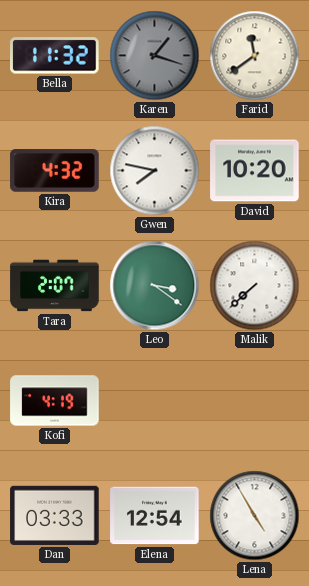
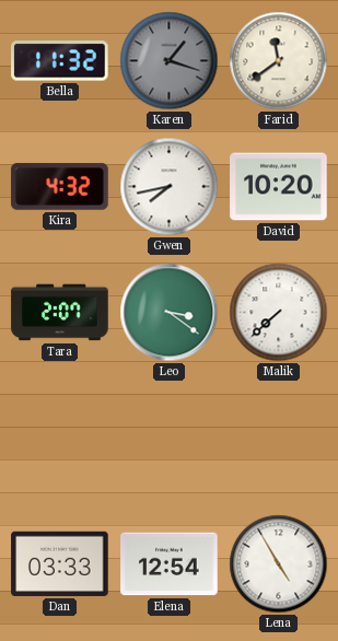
Gwen: 7:47 -> 7:43
Kofi: 4:19 -> none
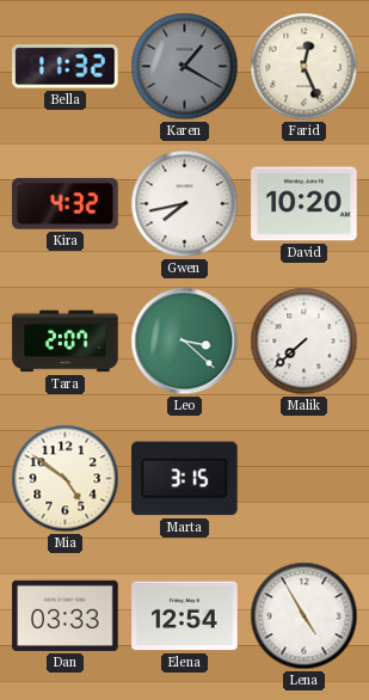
Karen: 1:18 -> 1:20
Farid: 11:39 -> 12:26
Leo: 3:21 -> 3:22
Mia: none -> 4:51
Marta: none -> 3:15
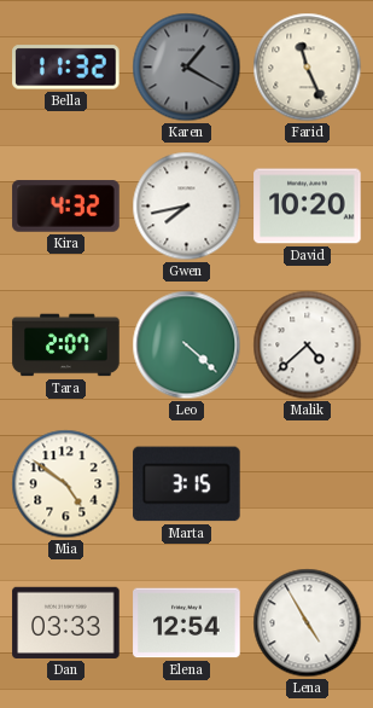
Farid: 12:26 -> 11:26
Leo: 3:22 -> 4:22
Malik: 7:38 -> 4:38
